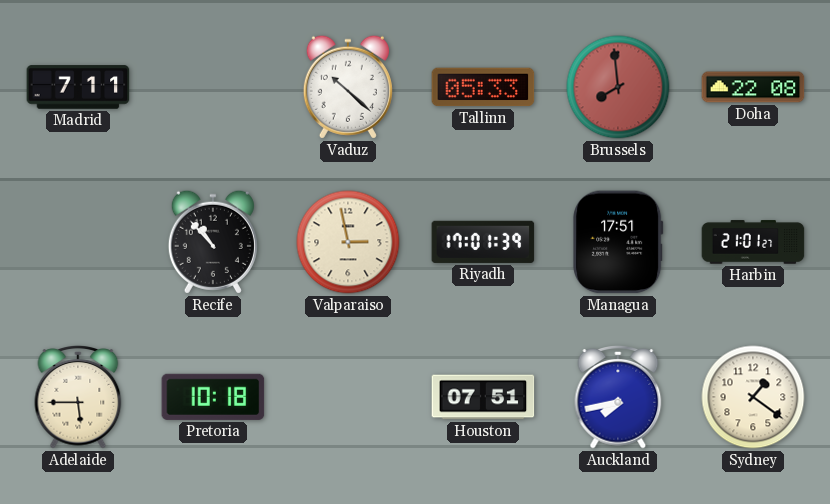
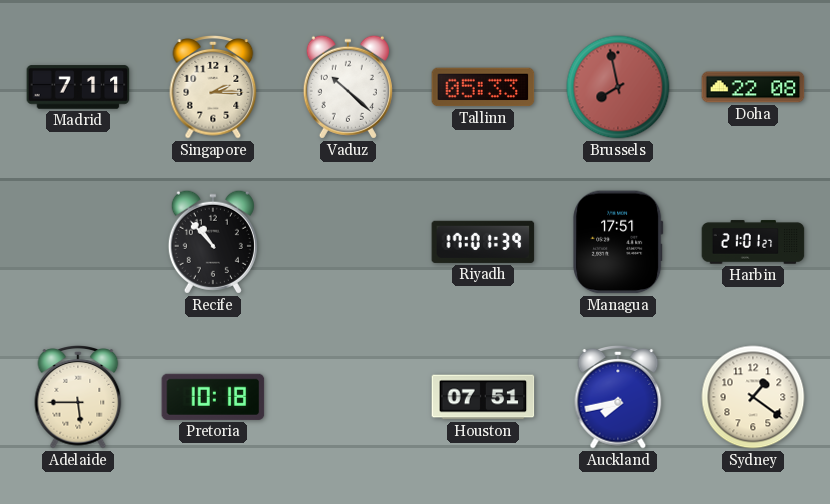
Singapore: none -> 2:15
Brussels: 7:59 -> 7:58
Valparaiso: 2:58 -> none
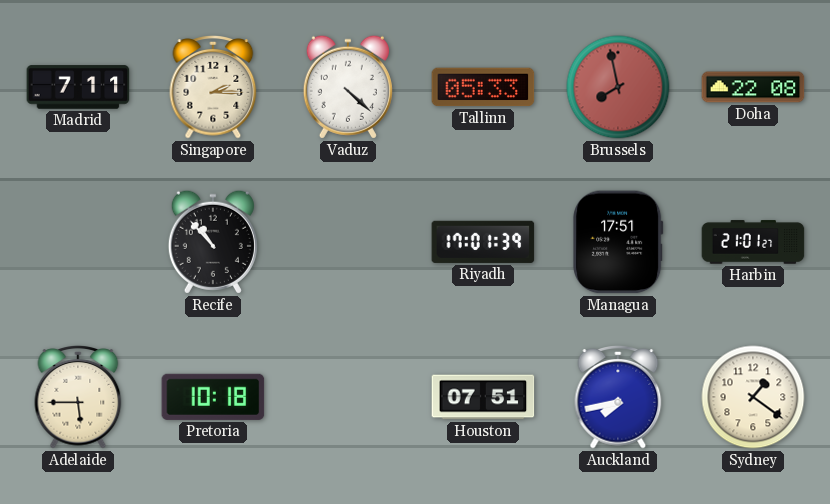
Vaduz: 10:22 -> 4:22
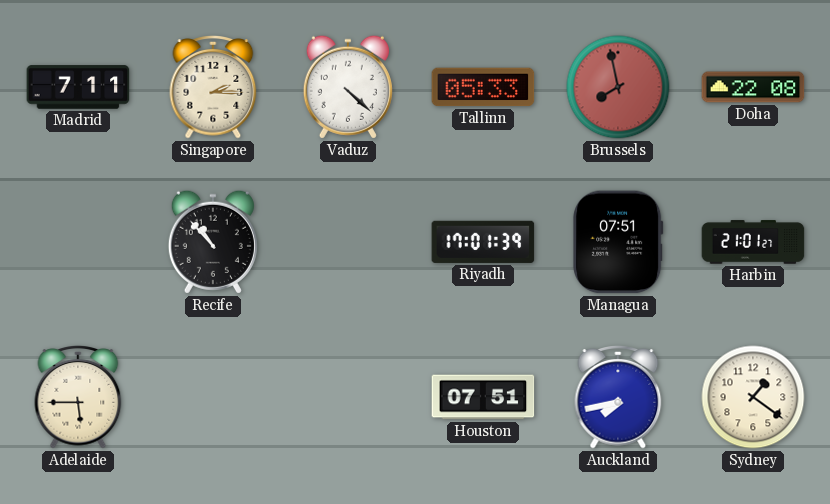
Managua: 17:51 -> 07:51
Pretoria: 10:18 -> none
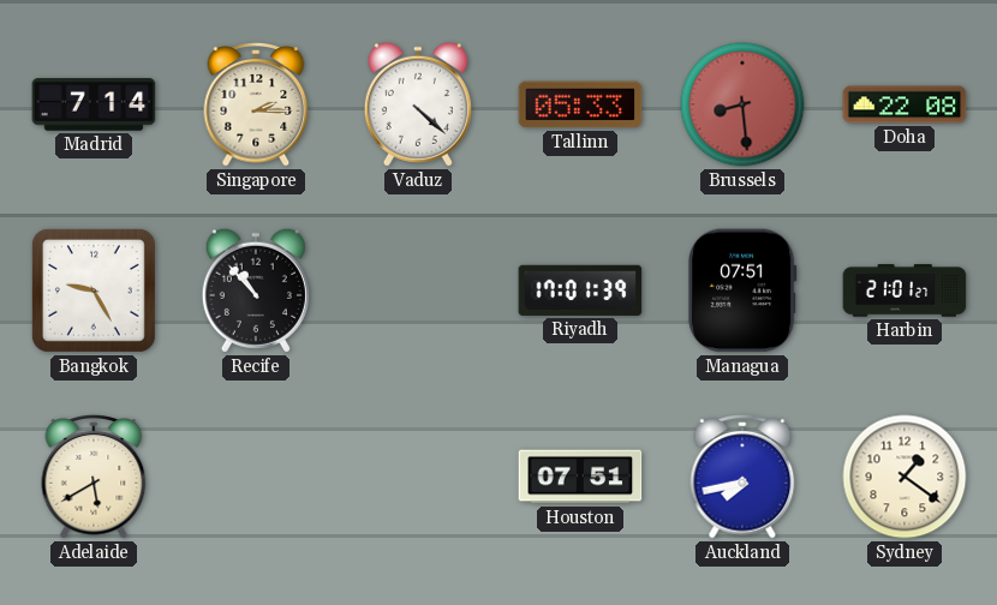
Madrid: 7:11 -> 7:14
Brussels: 7:58 -> 8:29
Bangkok: none -> 9:25
Adelaide: 5:45 -> 5:40
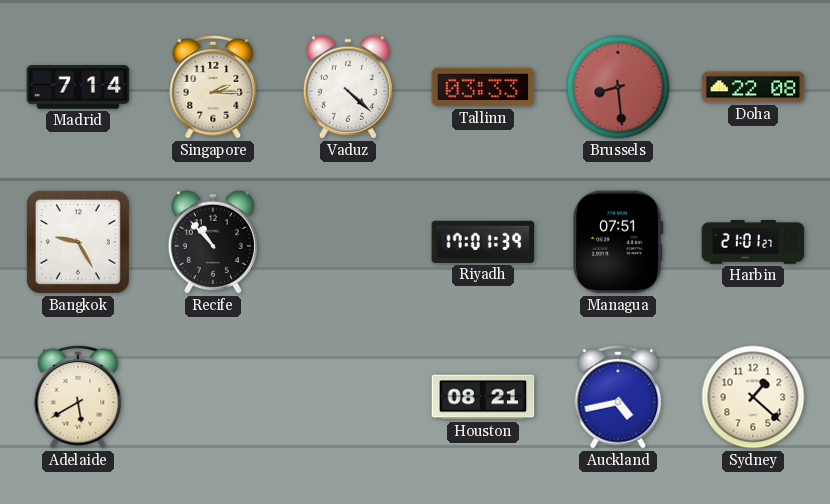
Tallinn: 05:33 -> 03:33
Houston: 07:51 -> 08:21
Auckland: 7:43 -> 4:43
Sydney: 1:21 -> 1:22
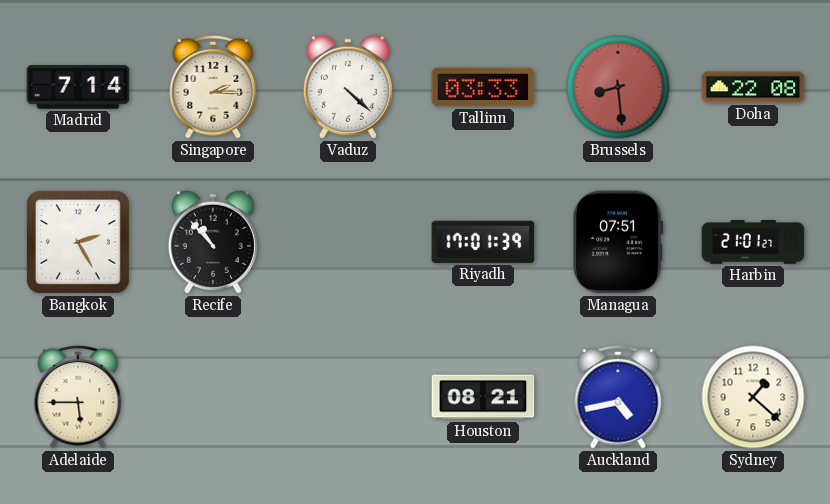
Bangkok: 9:25 -> 2:25
Adelaide: 5:40 -> 5:45
